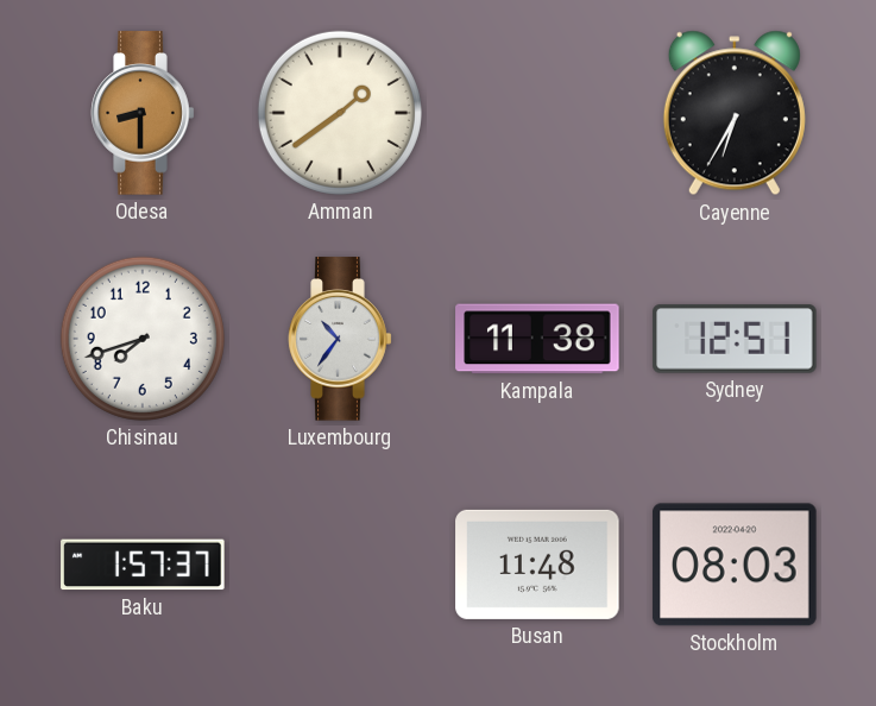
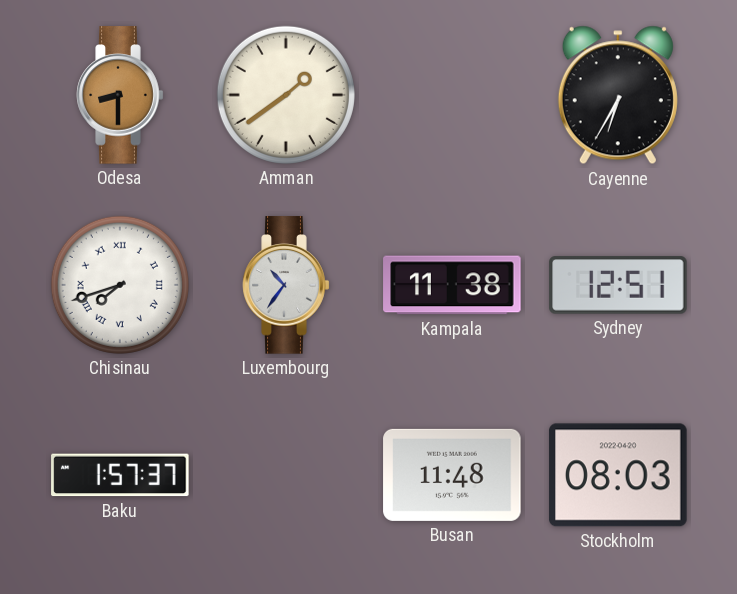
Chisinau numerals: Arabic -> Roman
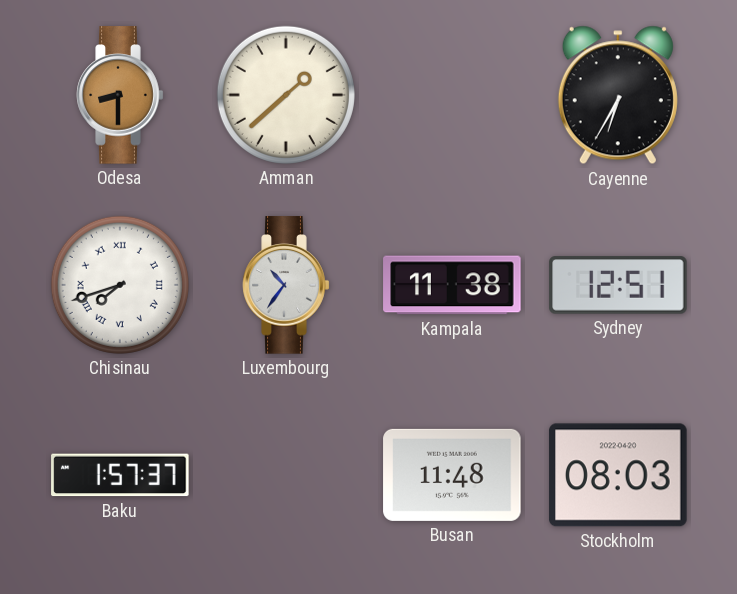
Amman: 1:39 -> 1:38
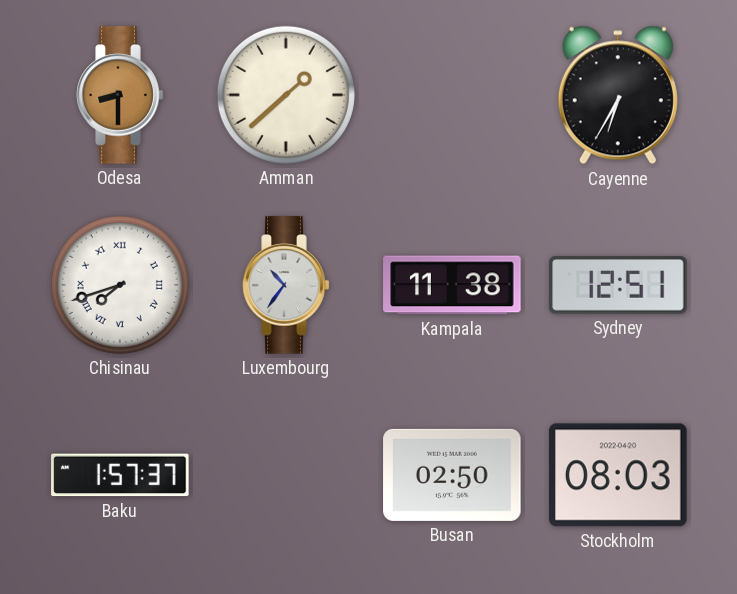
Busan: 11:48 -> 02:50
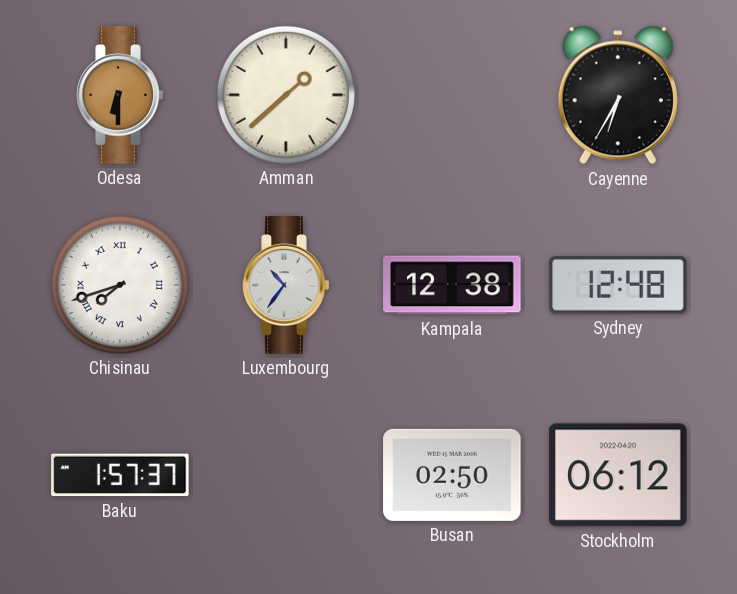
Odesa: 8:30 -> 6:30
Kampala: 11:38 -> 12:38
Sydney: 12:51 -> 12:48
Stockholm: 08:03 -> 06:12
